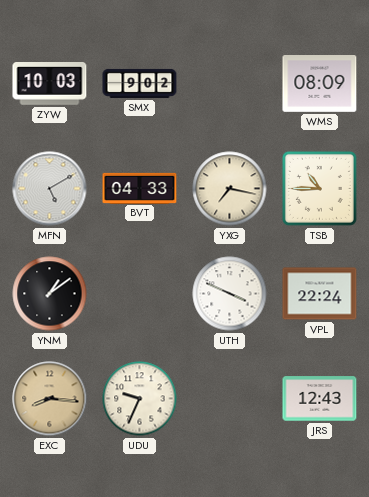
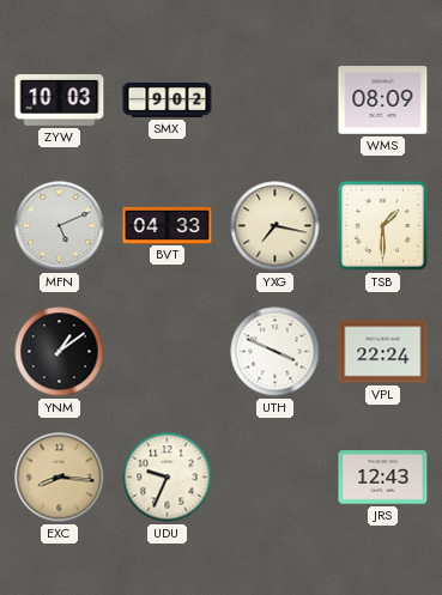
MFN: 5:10 -> 5:11
TSB: 10:45 -> 1:30
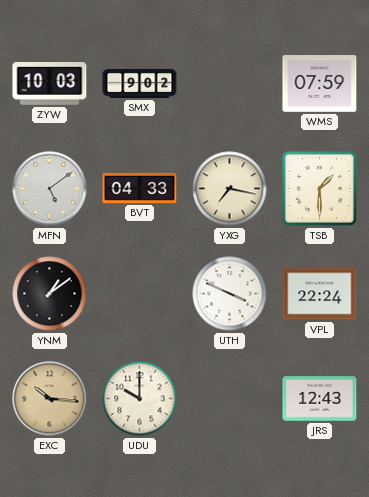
WMS: 08:09 -> 07:59
MFN: 5:11 -> 5:09
EXC: 8:16 -> 10:16
UDU: 9:34 -> 10:00
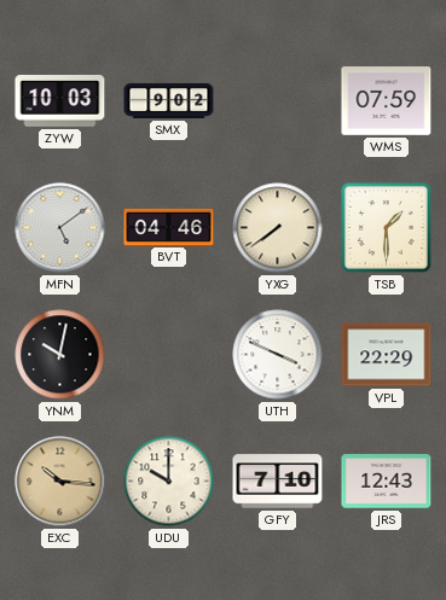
BVT: 04:33 -> 04:46
YXG: 7:17 -> 7:39
YNM: 1:09 -> 10:02
VPL: 22:24 -> 22:29
GFY: none -> 7:10
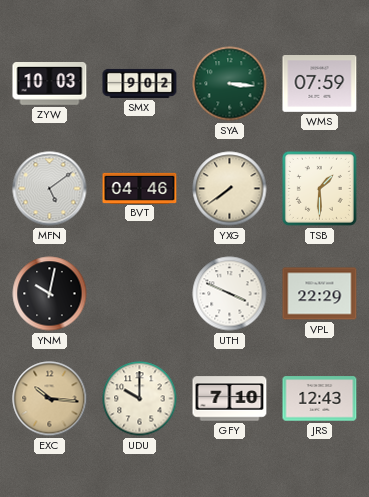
SYA: none -> 3:16
